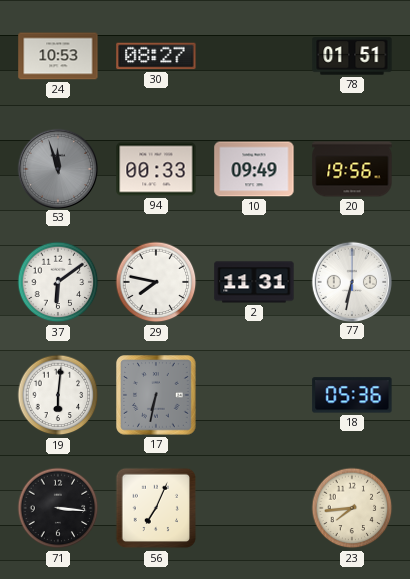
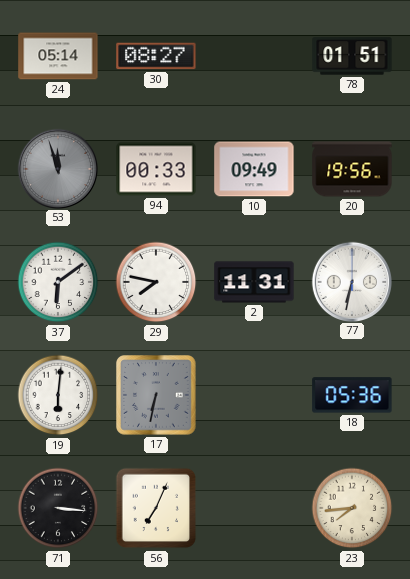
24: 10:53 -> 05:14
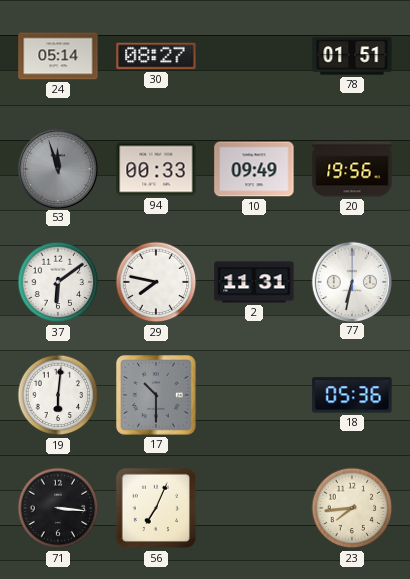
17: 6:32 -> 10:30
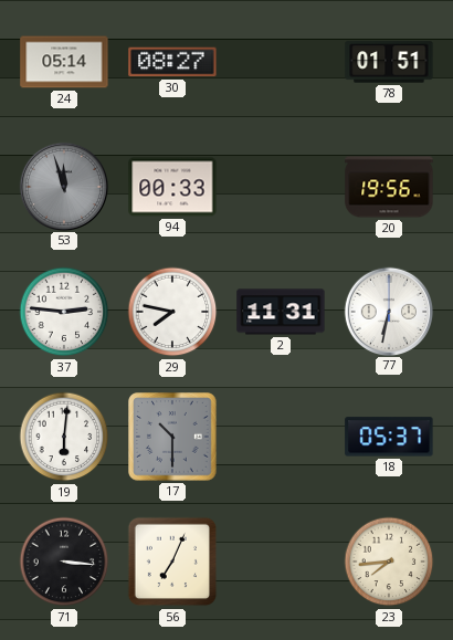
10: 09:49 -> none
37: 6:09 -> 2:46
18: 05:36 -> 05:37
